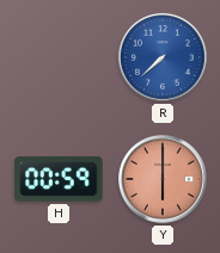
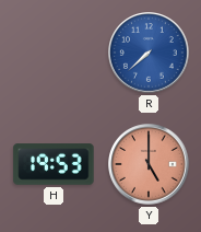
H: 00:59 -> 19:53
Y: 6:00 -> 5:00
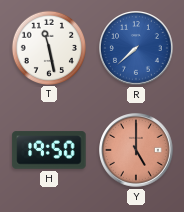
T: none -> 11:28
H: 19:53 -> 19:50
